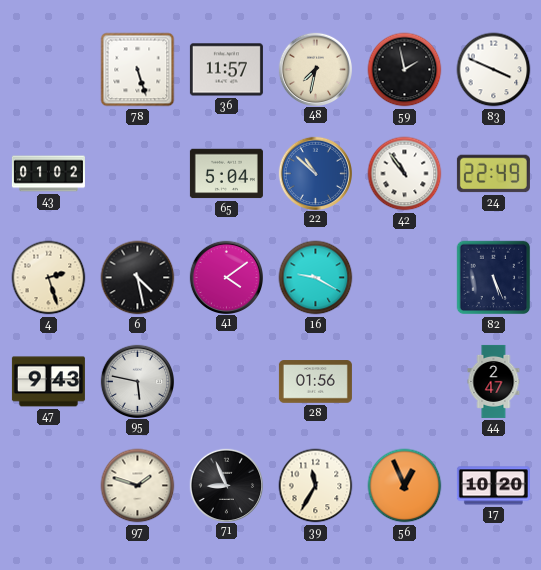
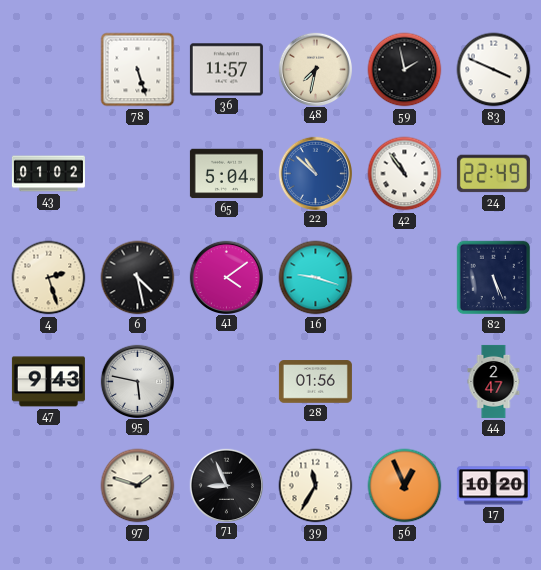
16: 9:20 -> 9:18
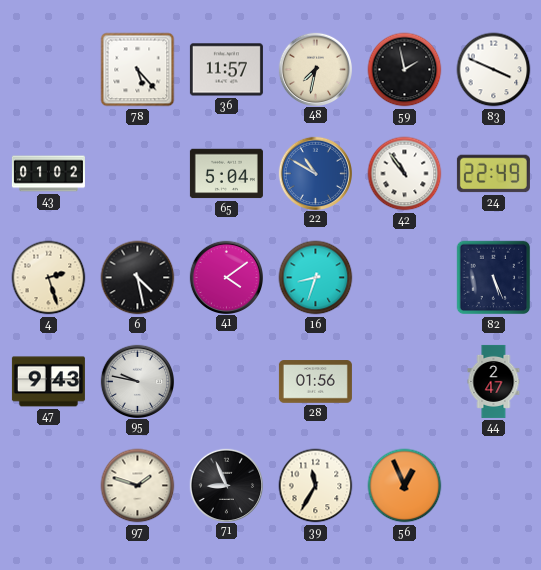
78: 5:27 -> 5:23
22: 10:52 -> 10:50
16: 9:18 -> 8:33
95: 5:47 -> 9:47
17: 10:20 -> none
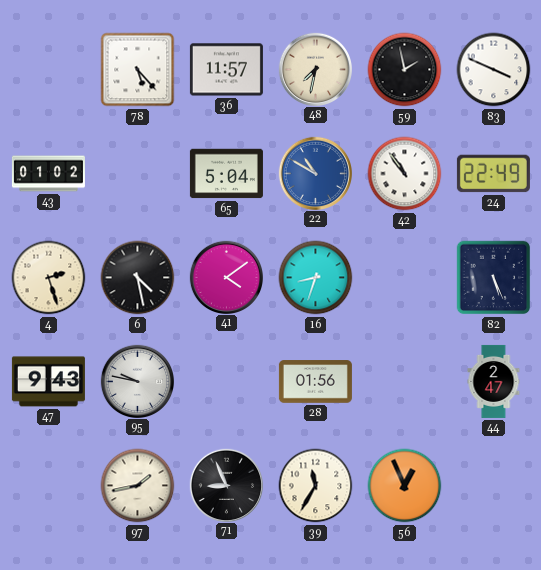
97: 1:48 -> 1:43
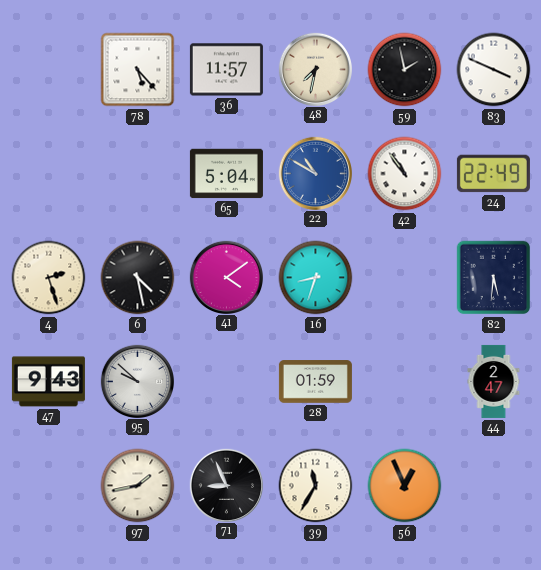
43: 01:02 -> none
82: 5:26 -> 5:31
95: 9:47 -> 9:52
28: 01:56 -> 01:59
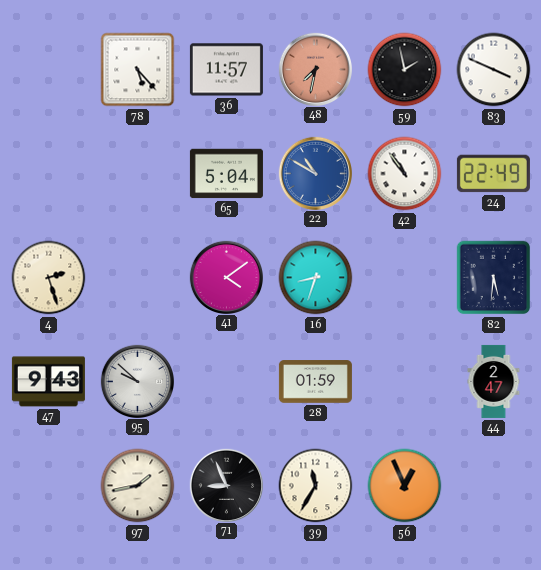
48 dial: cream -> salmon
6: 4:28 -> none
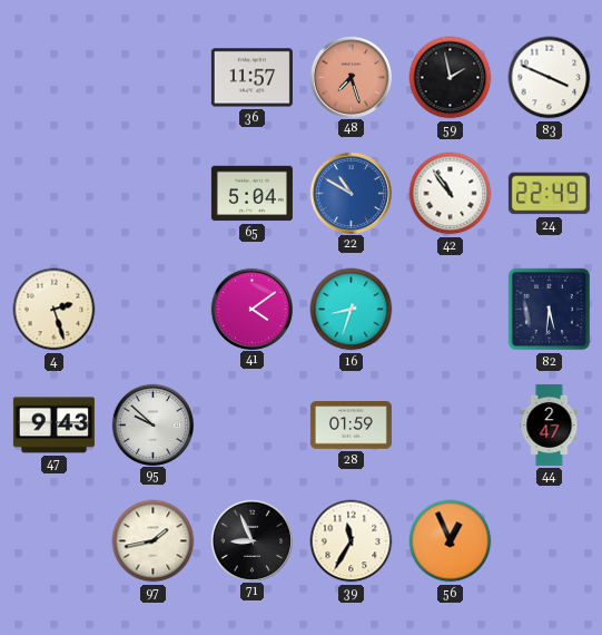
78: 5:23 -> none
48: 7:32 -> 7:27
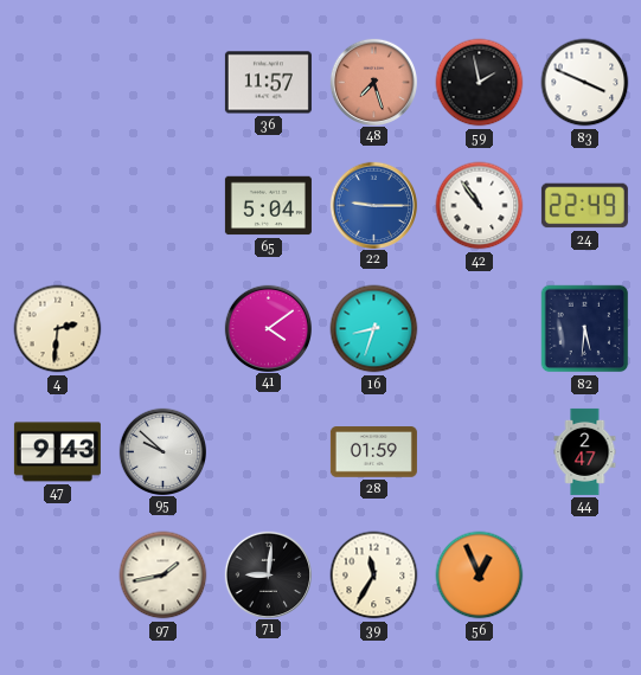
22: 10:50 -> 9:15
4: 2:27 -> 2:31
71: 8:56 -> 9:01
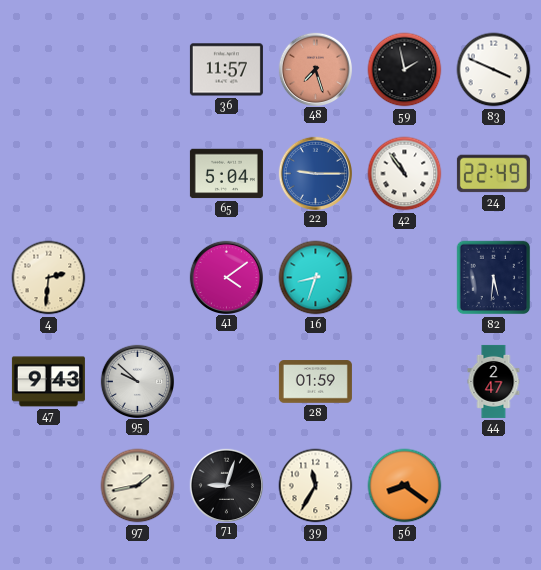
71: 9:01 -> 9:03
56: 12:56 -> 8:21
